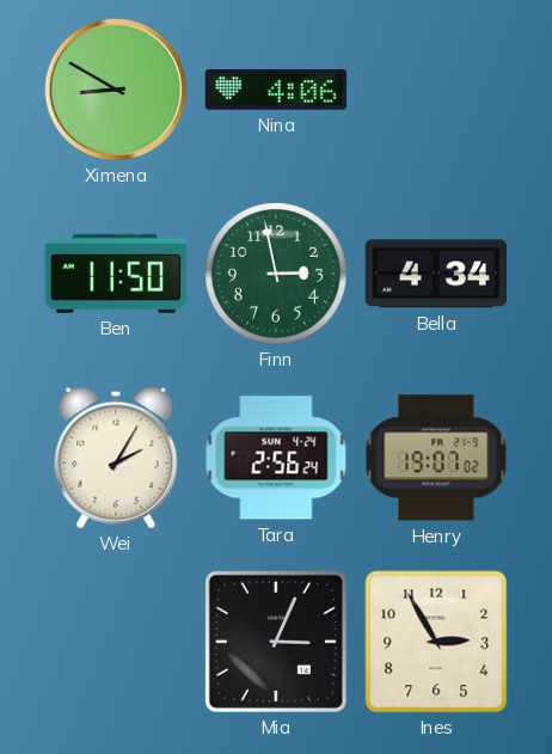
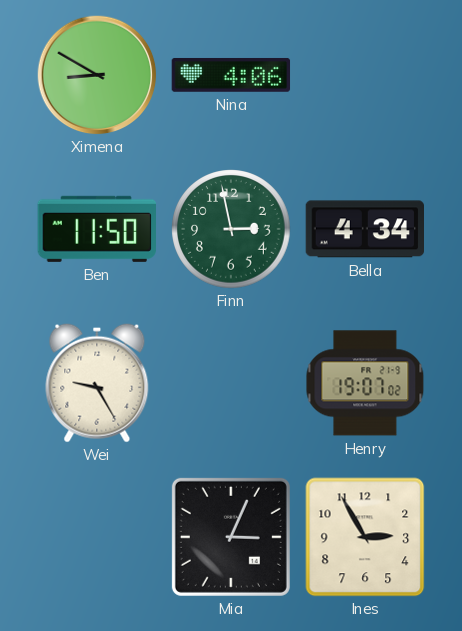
Wei: 2:05 -> 9:25
Tara: 2:56 -> none
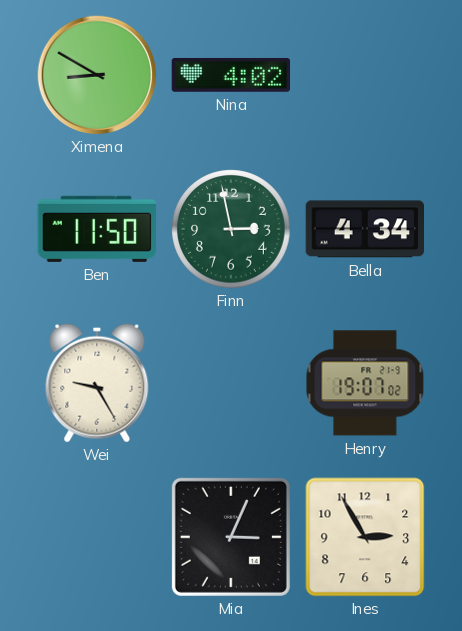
Nina: 4:06 -> 4:02
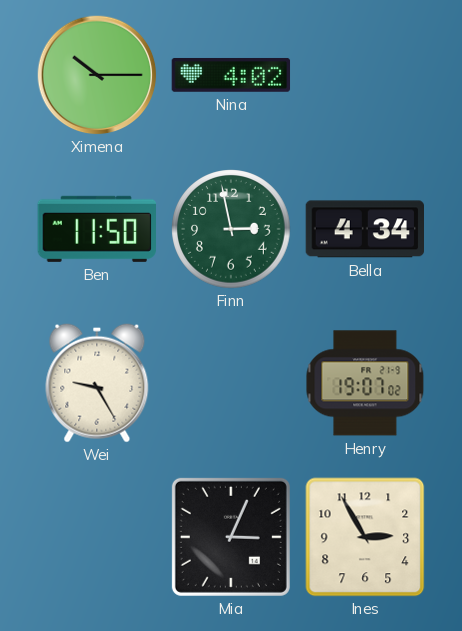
Ximena: 8:50 -> 10:15
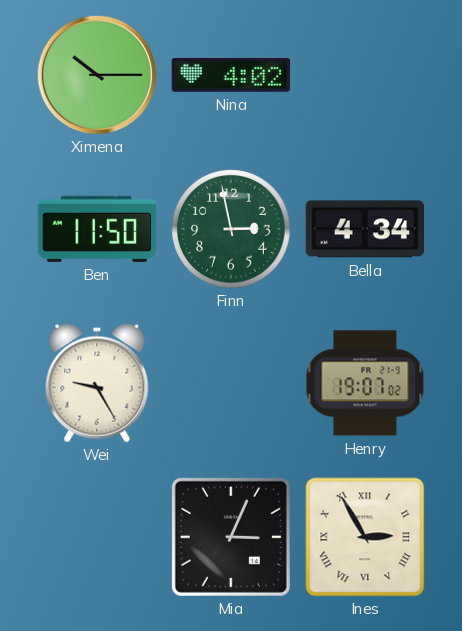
Ines numerals: Arabic -> Roman
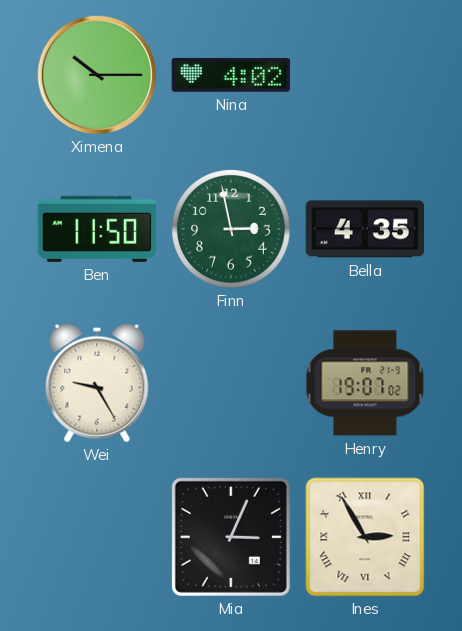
Bella: 4:34 -> 4:35
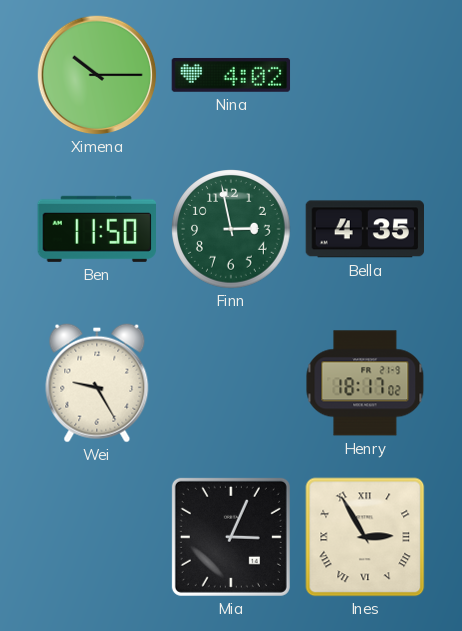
Henry: 19:07 -> 18:17
